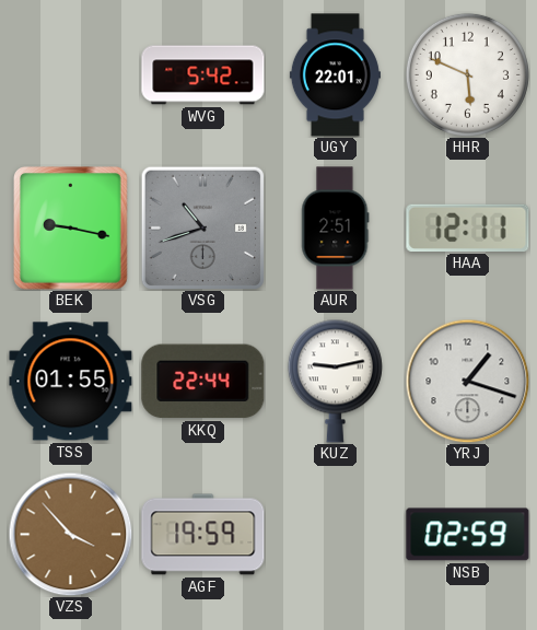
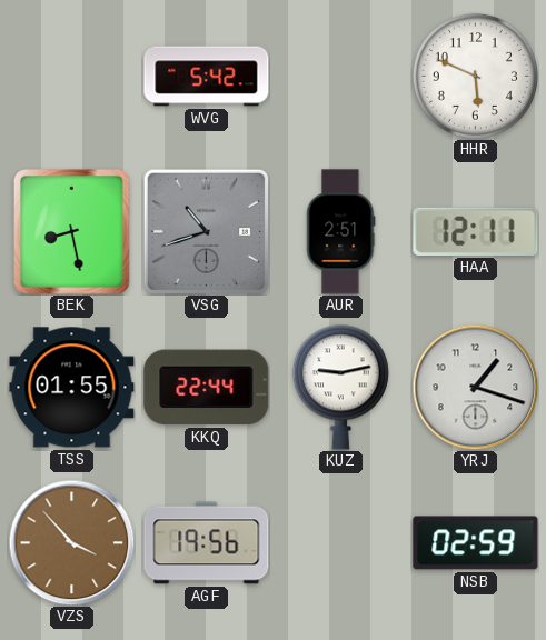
UGY: 22:01 -> none
BEK: 9:17 -> 8:28
AGF: 19:59 -> 19:56
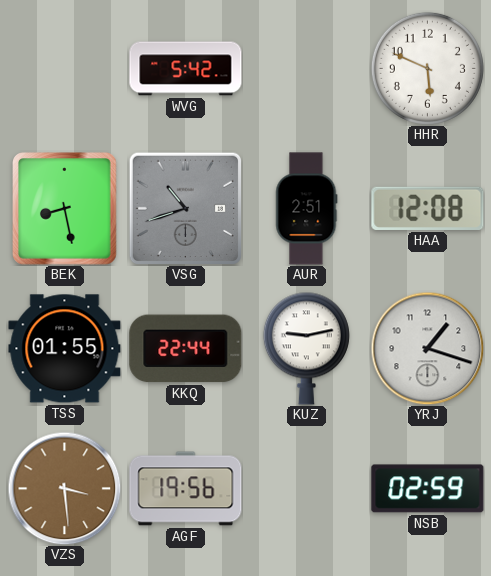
HAA: 12:11 -> 12:08
VZS: 3:53 -> 3:29
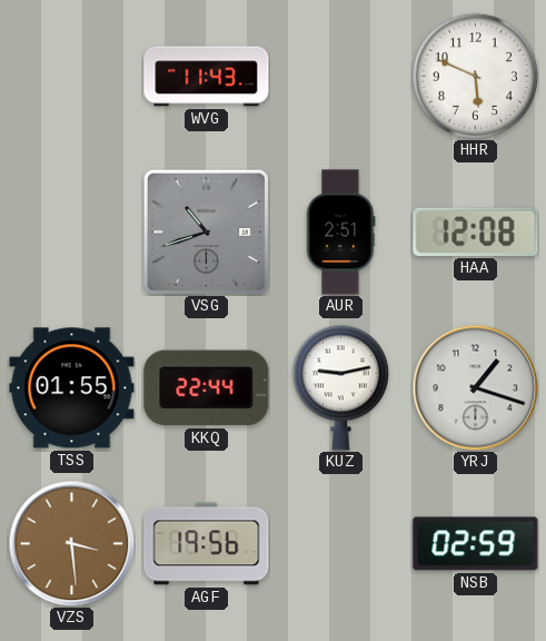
WVG: 5:42 -> 11:43
BEK: 8:28 -> none
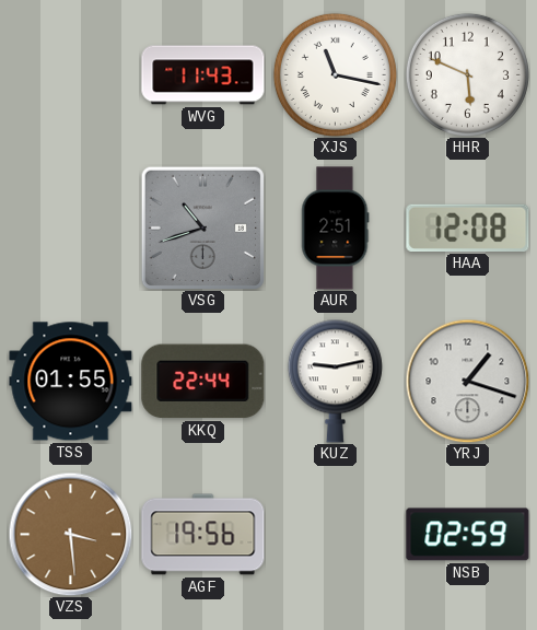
XJS: none -> 11:17
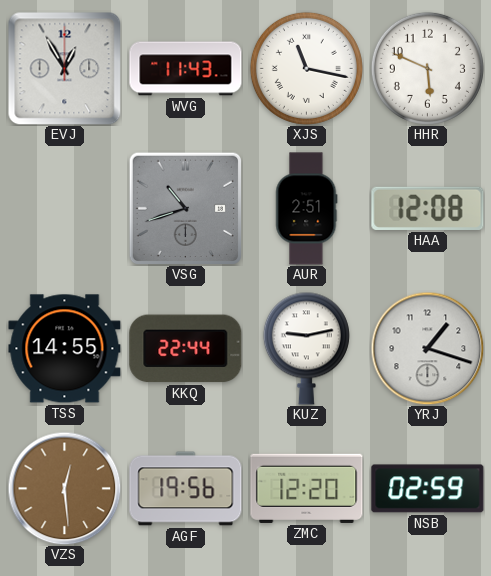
EVJ: none -> 12:55
TSS: 01:55 -> 14:55
VZS: 3:29 -> 12:29
ZMC: none -> 12:20
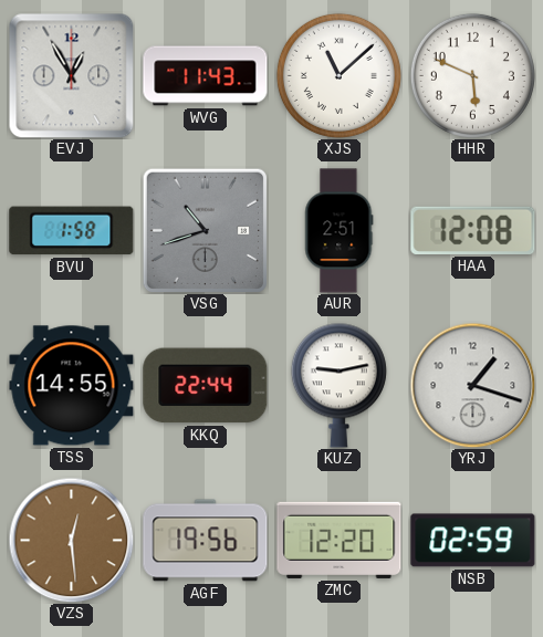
XJS: 11:17 -> 11:08
BVU: none -> 1:58
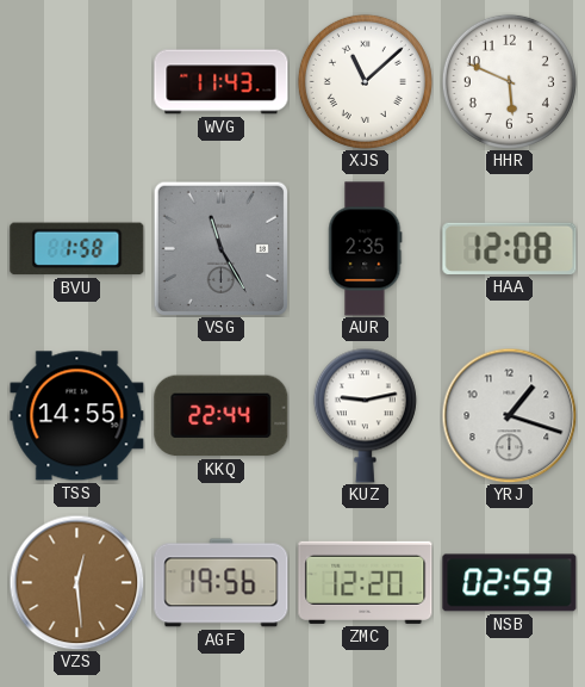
EVJ: 12:55 -> none
VSG: 10:42 -> 11:25
AUR: 2:51 -> 2:35
